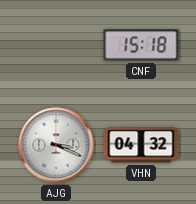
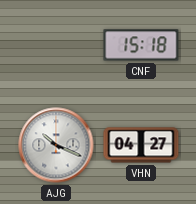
AJG: 3:19 -> 10:19
VHN: 04:32 -> 04:27
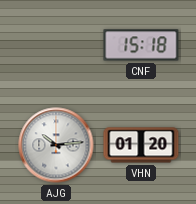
AJG: 10:19 -> 10:14
VHN: 04:27 -> 01:20
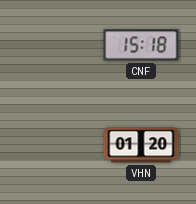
AJG: 10:14 -> none
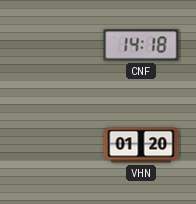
CNF: 15:18 -> 14:18
